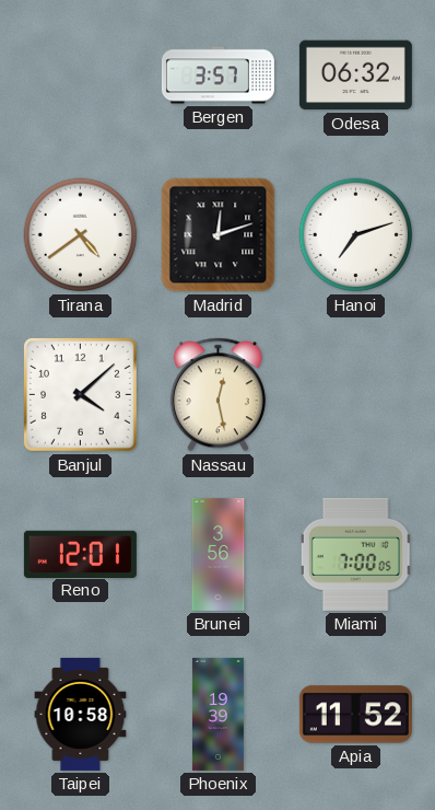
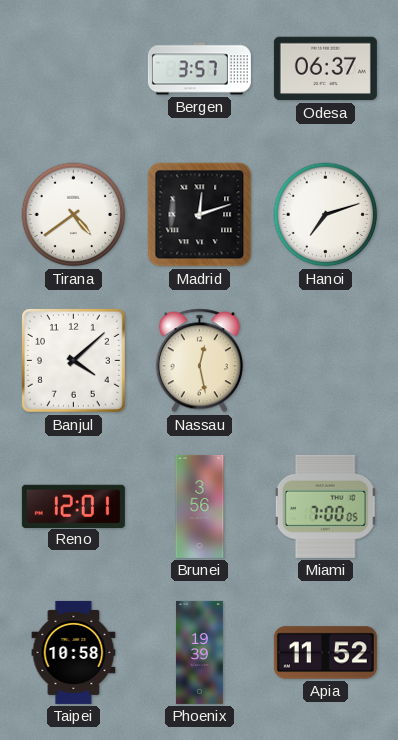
Odesa: 06:32 -> 06:37
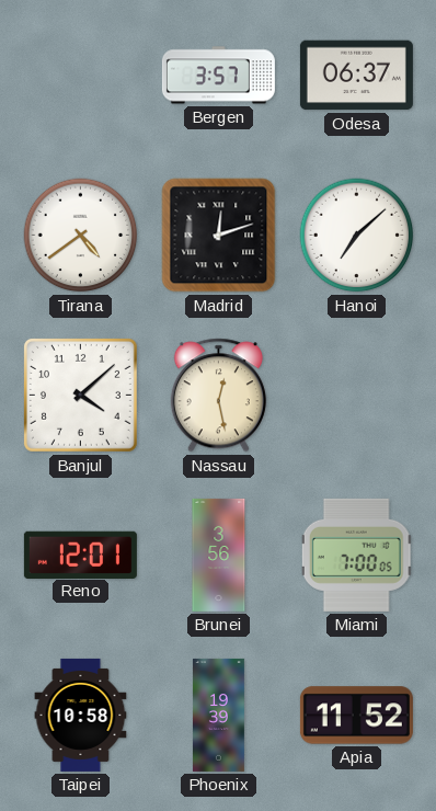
Hanoi: 7:12 -> 7:08
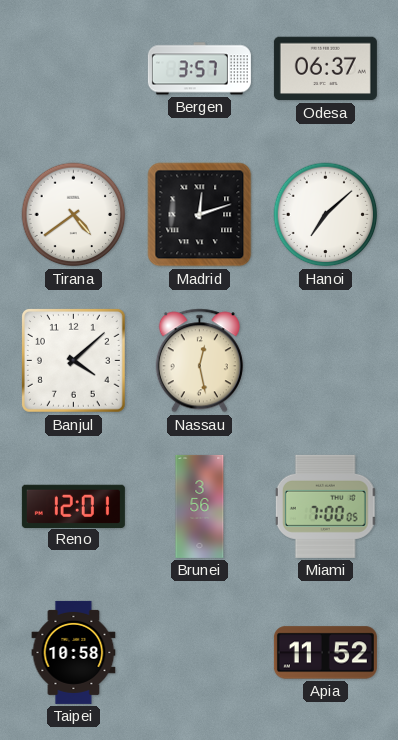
Phoenix: 19:39 -> none
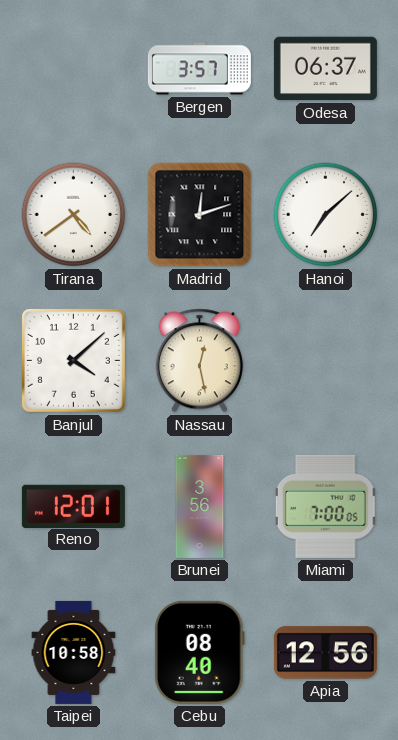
Cebu: none -> 08:40
Apia: 11:52 -> 12:56
